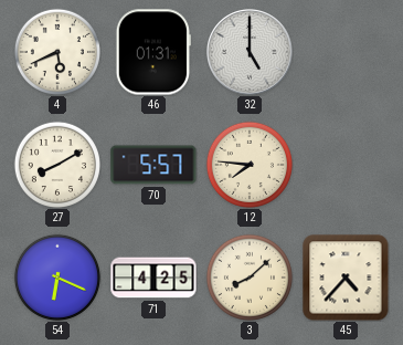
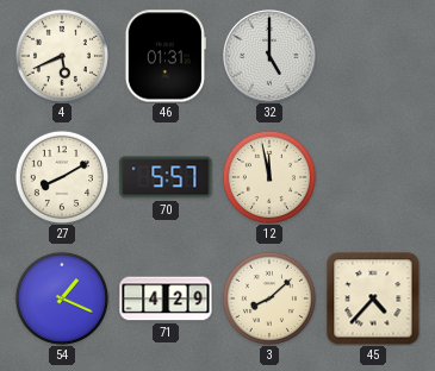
12: 7:46 -> 11:58
54: 6:19 -> 1:19
71: 4:25 -> 4:29
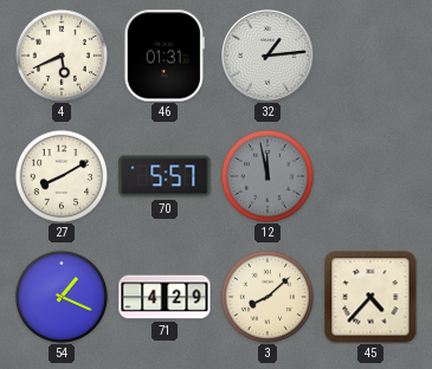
32: 5:00 -> 1:14
12 dial: cream -> grey
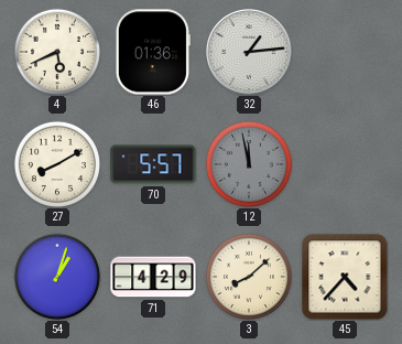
46: 01:31 -> 01:36
54: 1:19 -> 1:03
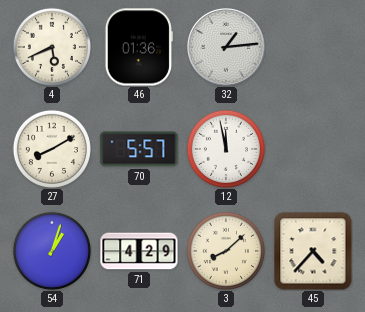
12 dial: grey -> white
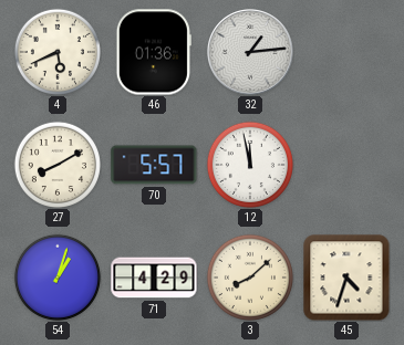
45: 4:37 -> 4:33
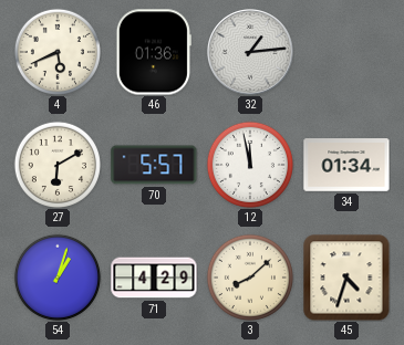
27: 8:10 -> 6:10
34: none -> 01:34
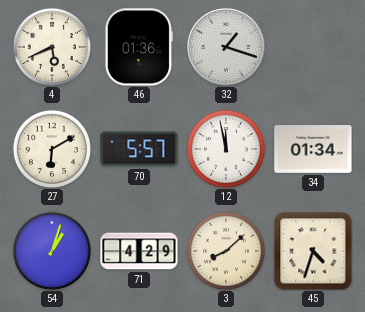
32: 1:14 -> 1:18
